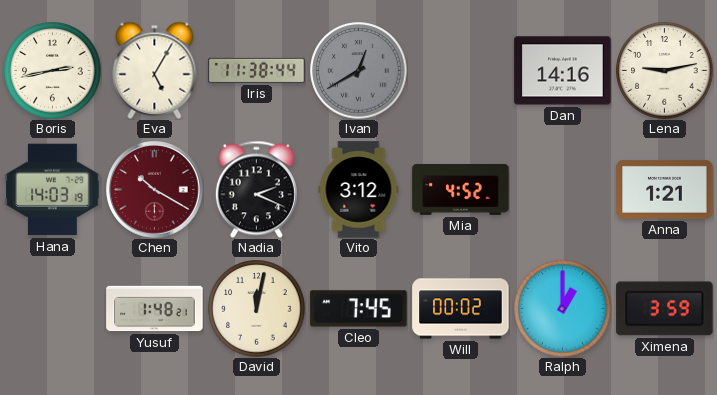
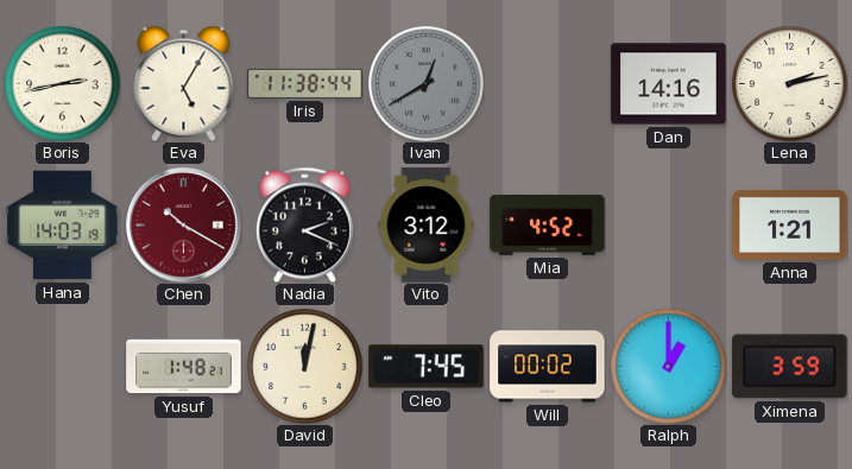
Lena: 9:13 -> 2:13
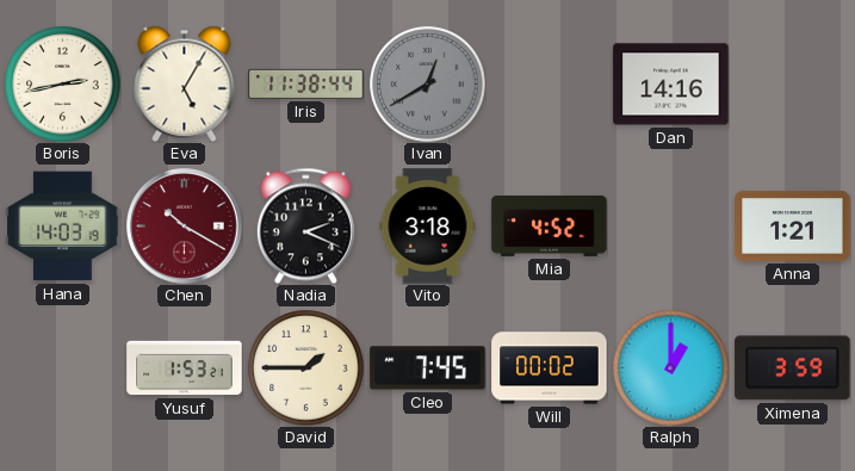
Lena: 2:13 -> none
Vito: 3:12 -> 3:18
Yusuf: 1:48 -> 1:53
David: 12:02 -> 1:45
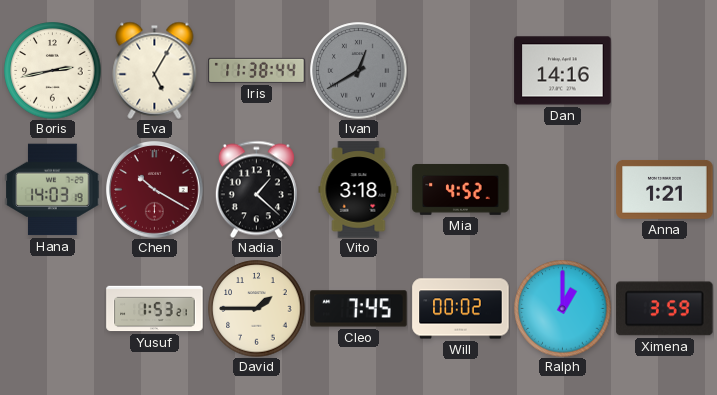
Nadia: 2:19 -> 1:22
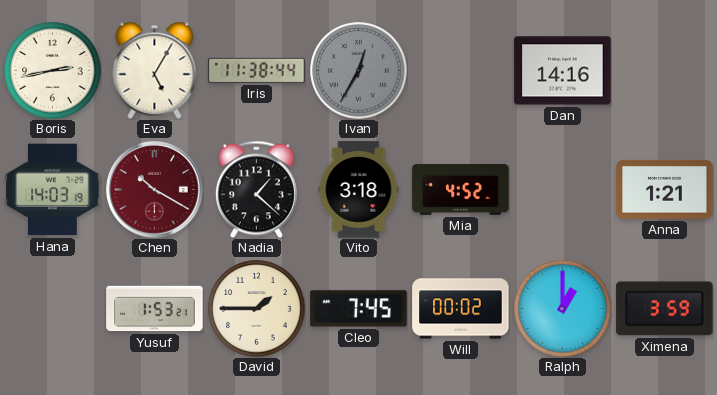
Ivan: 12:40 -> 12:35
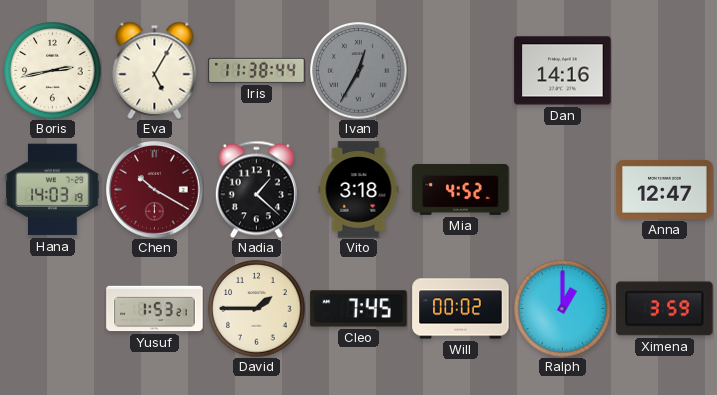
Anna: 1:21 -> 12:47
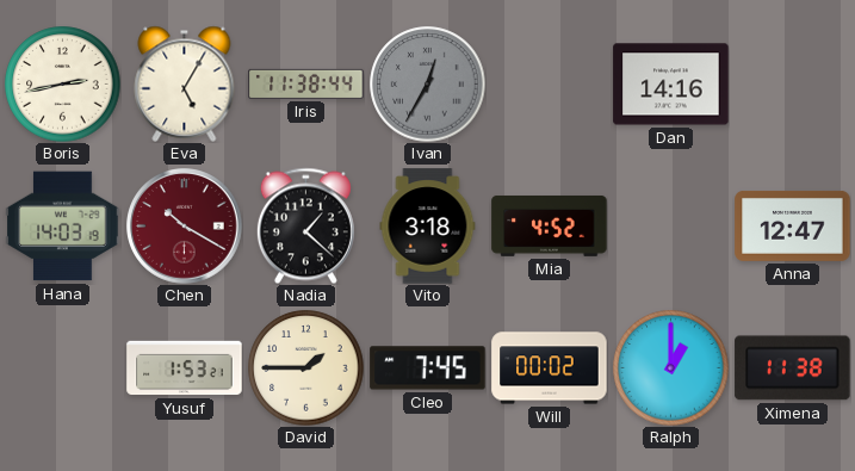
Ximena: 3:59 -> 11:38
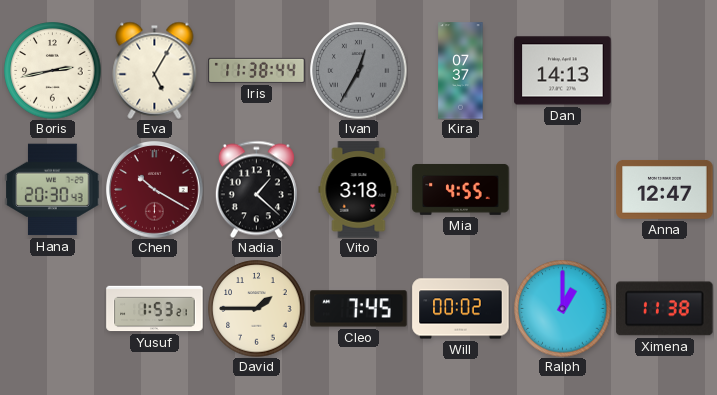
Kira: none -> 07:37
Dan: 14:16 -> 14:13
Hana: 14:03 -> 20:30
Mia: 4:52 -> 4:55
